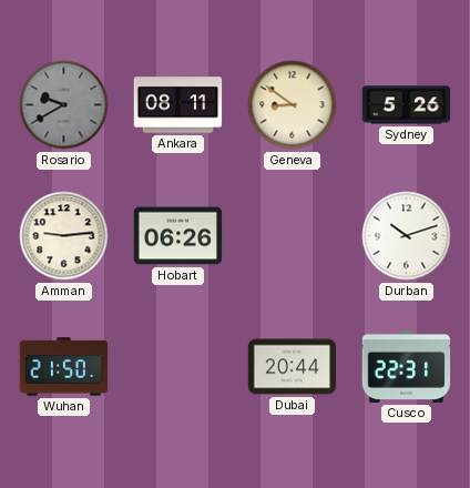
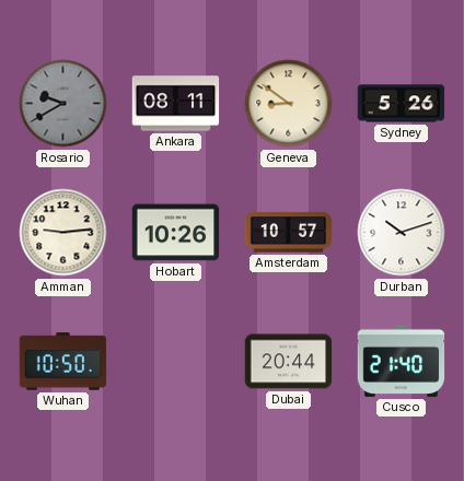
Hobart: 06:26 -> 10:26
Amsterdam: none -> 10:57
Wuhan: 21:50 -> 10:50
Cusco: 22:31 -> 21:40
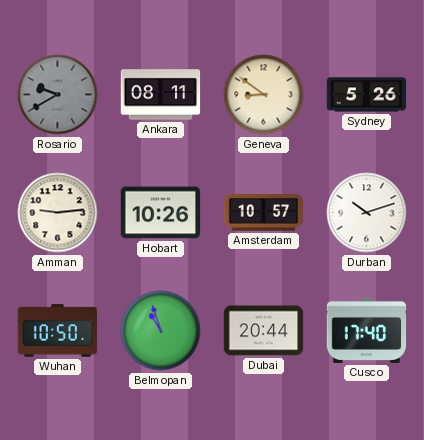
Belmopan: none -> 10:57
Cusco: 21:40 -> 17:40
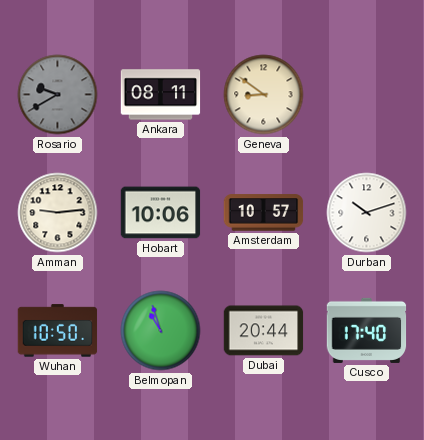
Sydney: 5:26 -> none
Hobart: 10:26 -> 10:06
